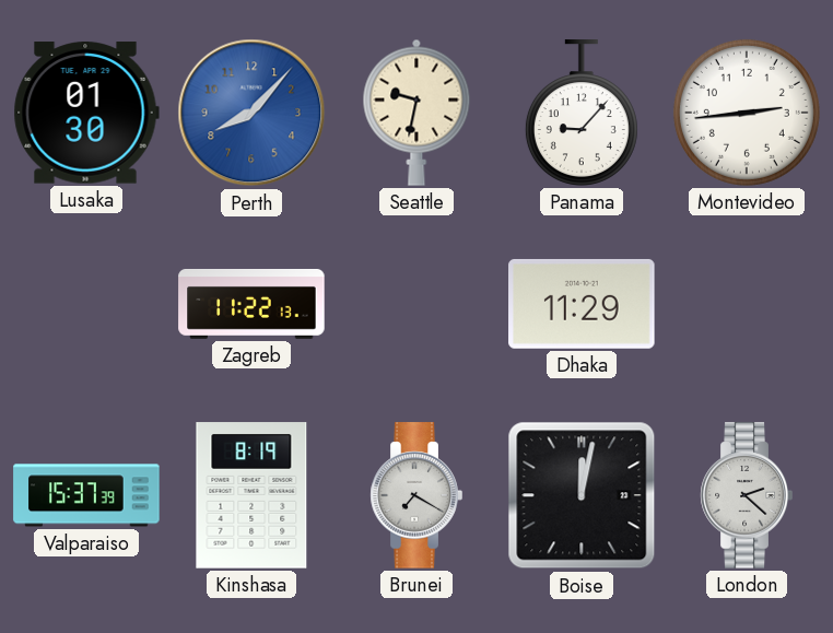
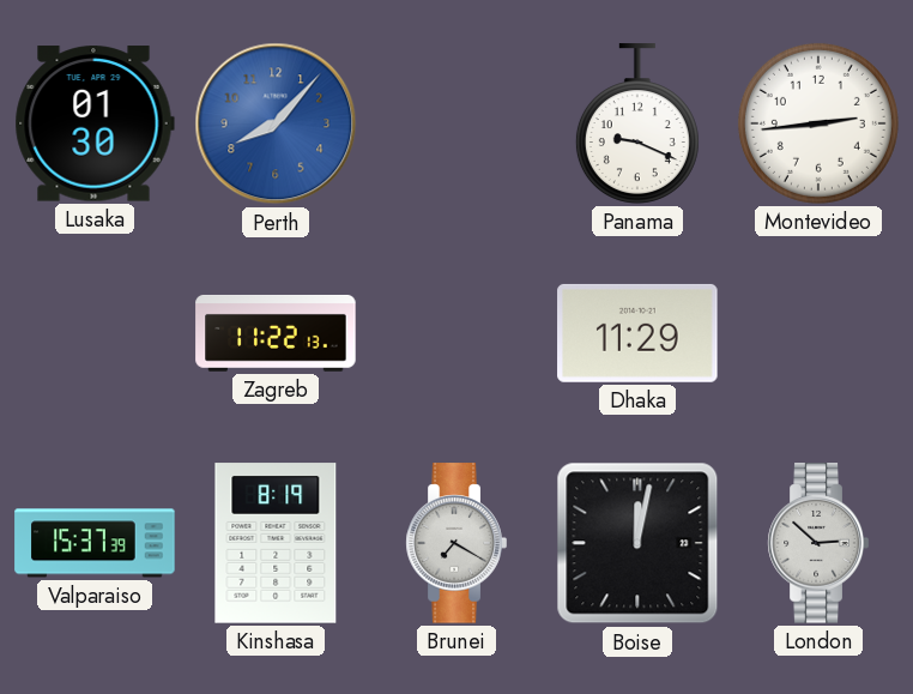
Seattle: 9:32 -> none
Panama: 9:07 -> 9:19
London: 2:22 -> 2:52
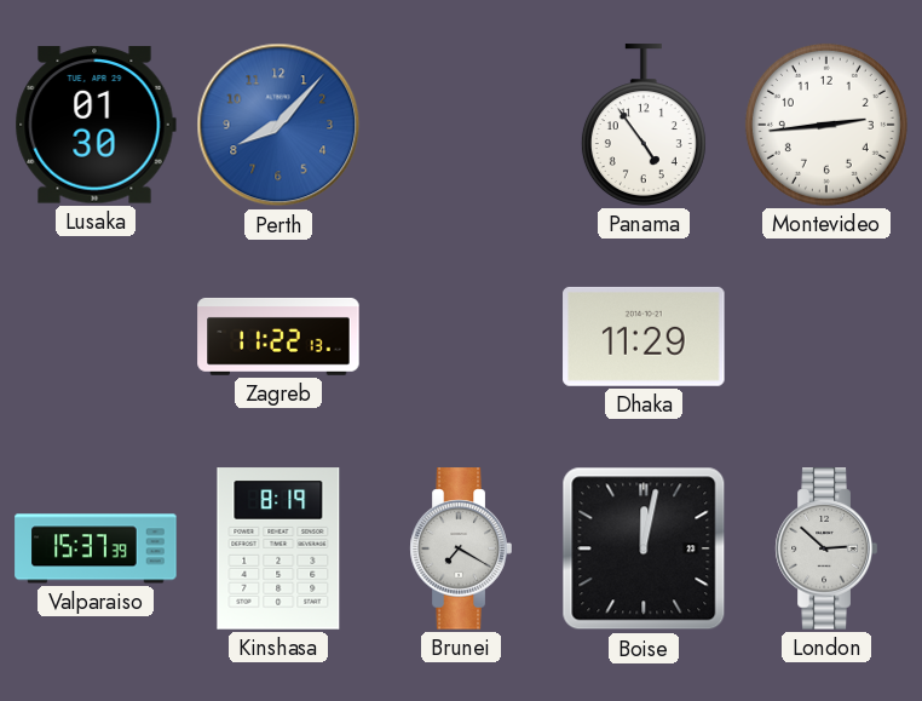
Panama: 9:19 -> 4:54
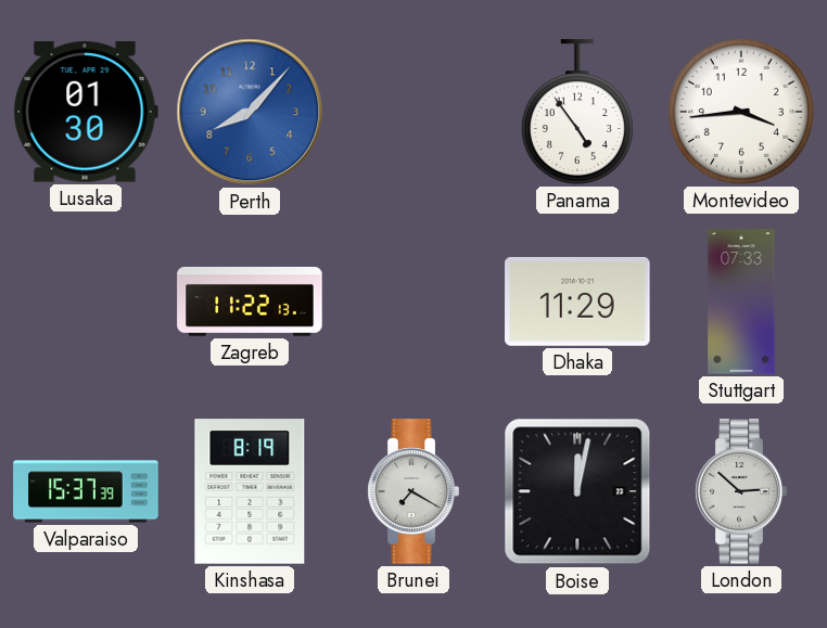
Montevideo: 2:44 -> 3:44
Stuttgart: none -> 07:33
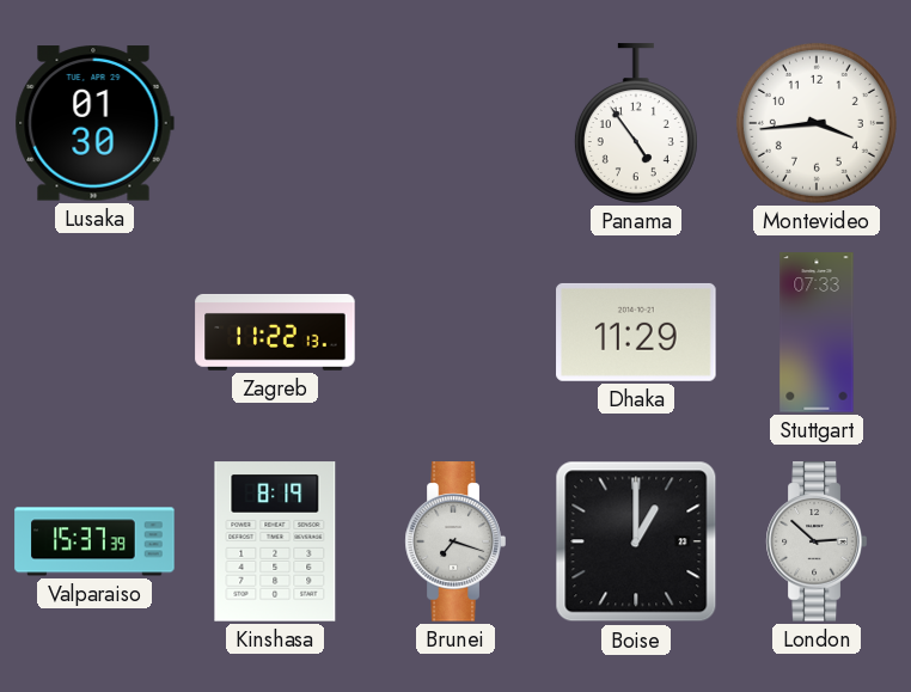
Perth: 8:07 -> none
Brunei: 7:20 -> 7:18
Boise: 12:02 -> 1:00
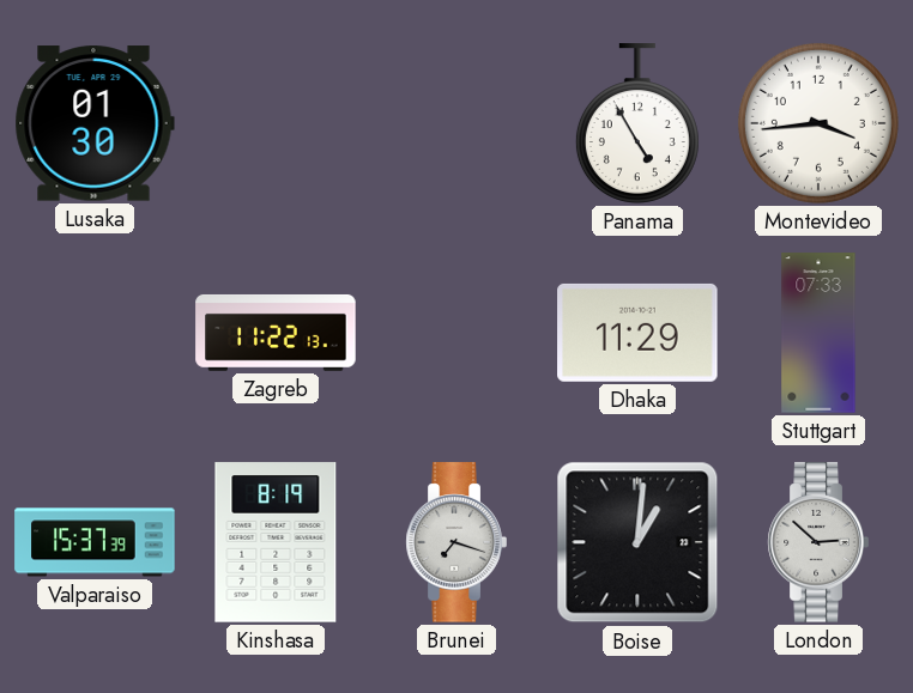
Panama: 4:54 -> 4:55
Boise: 1:00 -> 1:01
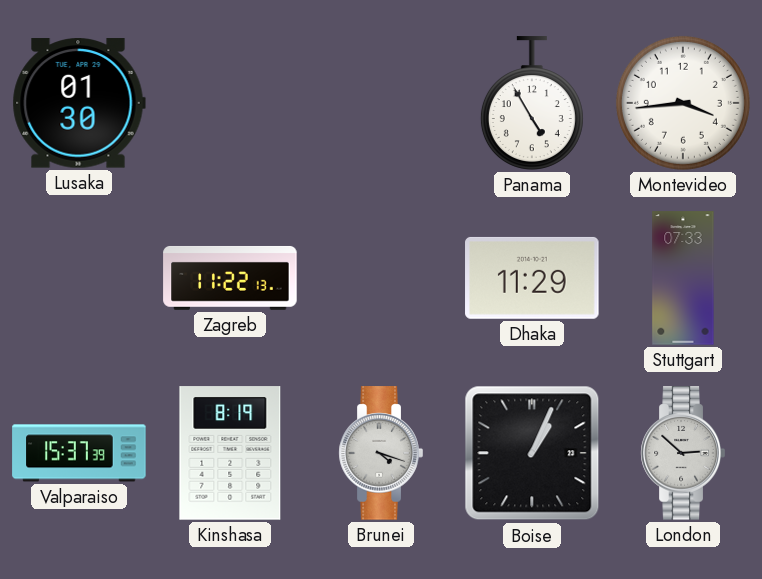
Brunei: 7:18 -> 4:18
Boise: 1:01 -> 1:04
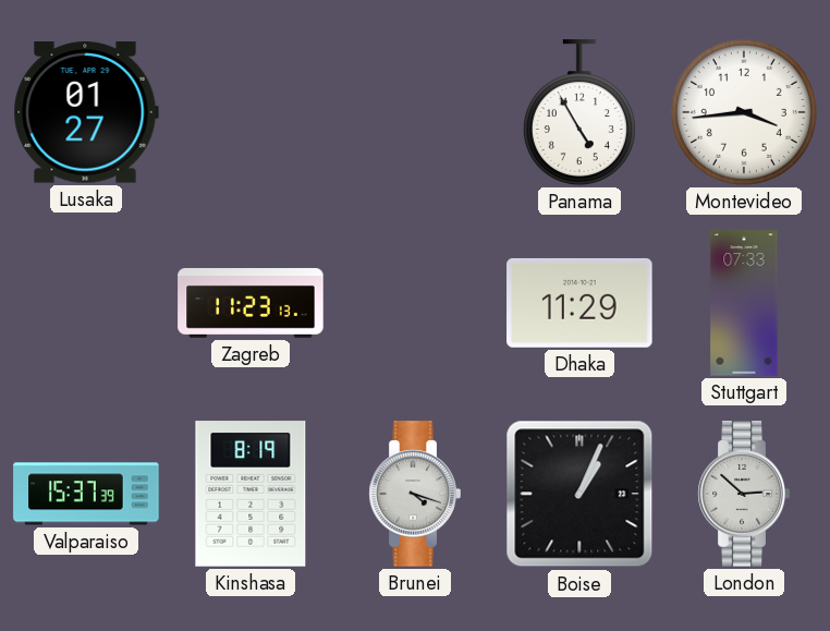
Lusaka: 01:30 -> 01:27
Zagreb: 11:22 -> 11:23
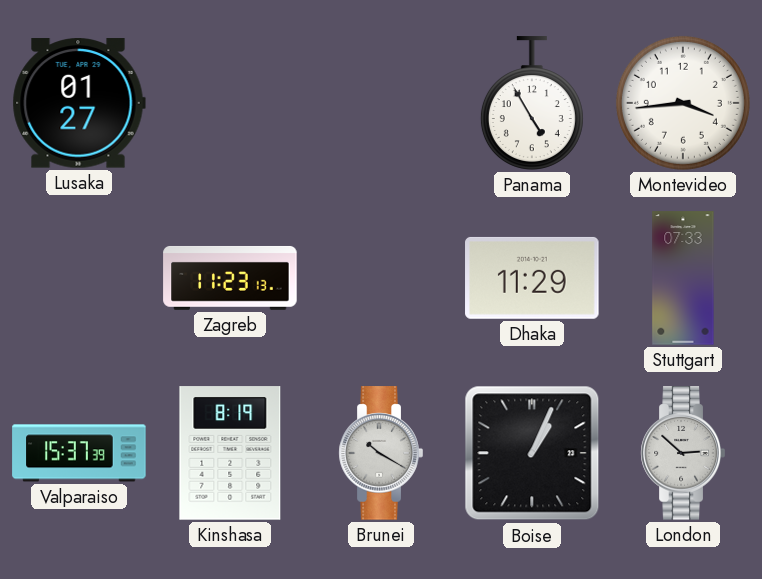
Brunei: 4:18 -> 10:20
